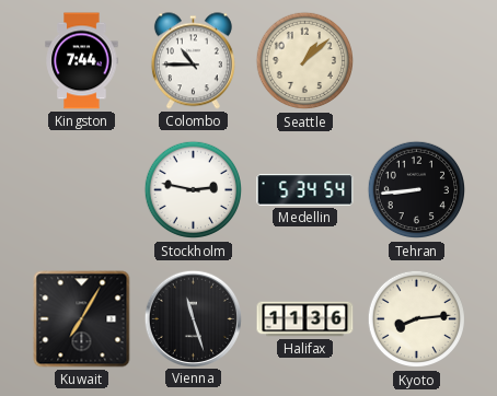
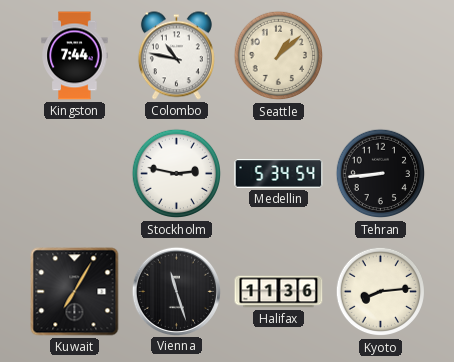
Colombo: 10:45 -> 10:47
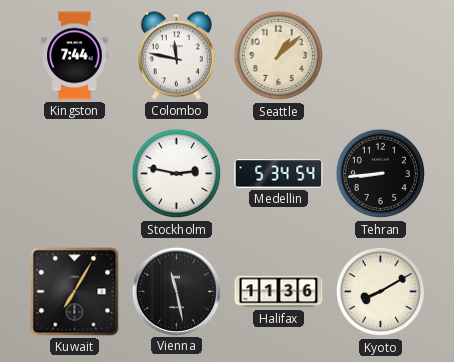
Colombo: 10:47 -> 11:47
Vienna: 11:27 -> 11:28
Kyoto: 8:14 -> 8:10
